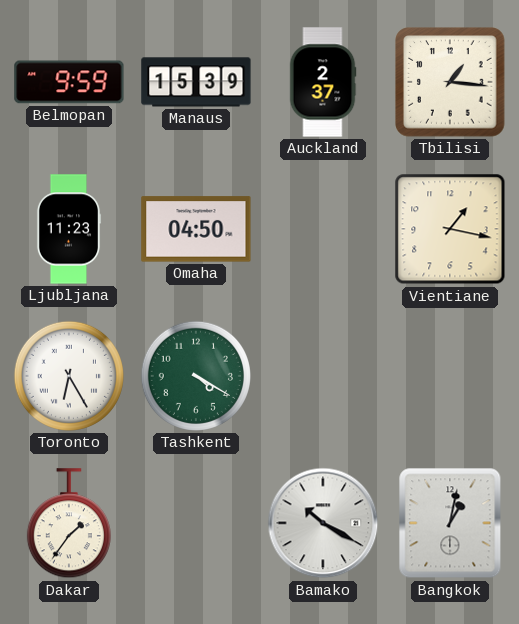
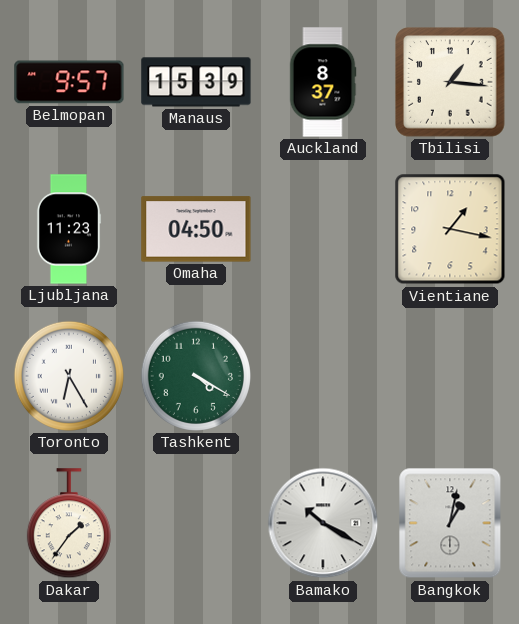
Belmopan: 9:59 -> 9:57
Auckland: 2:37 -> 8:37
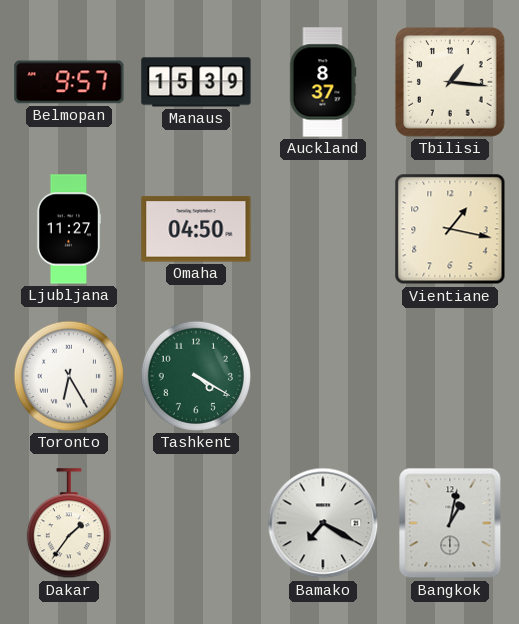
Ljubljana: 11:23 -> 11:27
Bamako: 10:20 -> 7:20
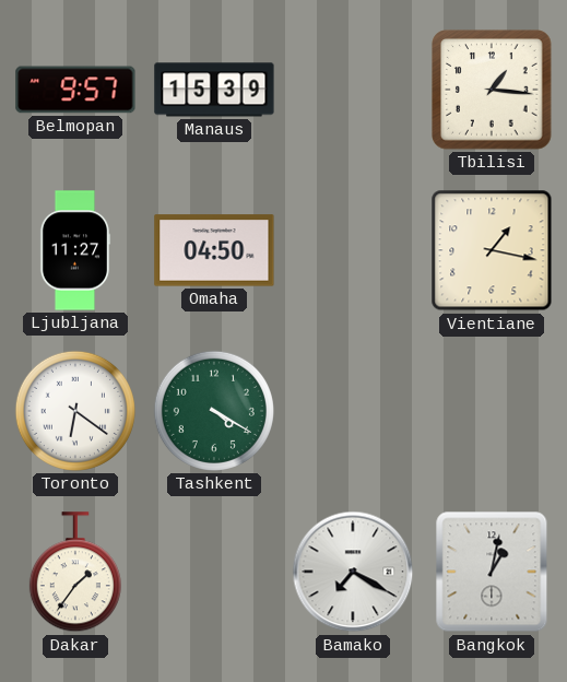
Auckland: 8:37 -> none
Toronto: 6:25 -> 6:21
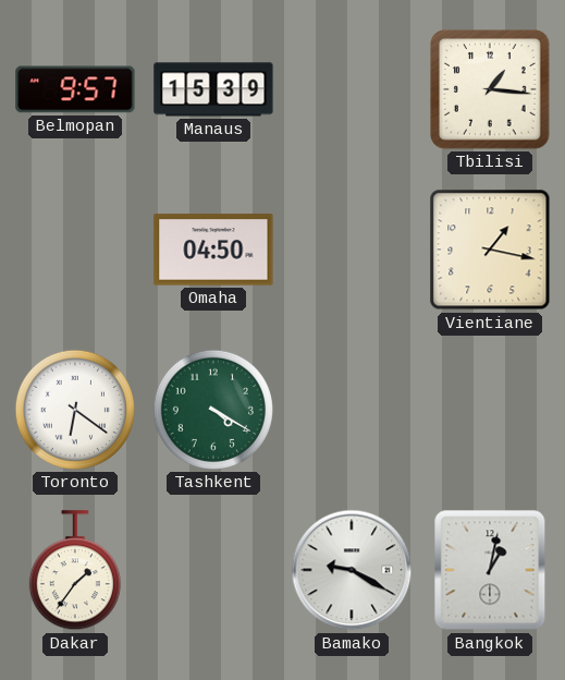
Ljubljana: 11:27 -> none
Bamako: 7:20 -> 9:20
